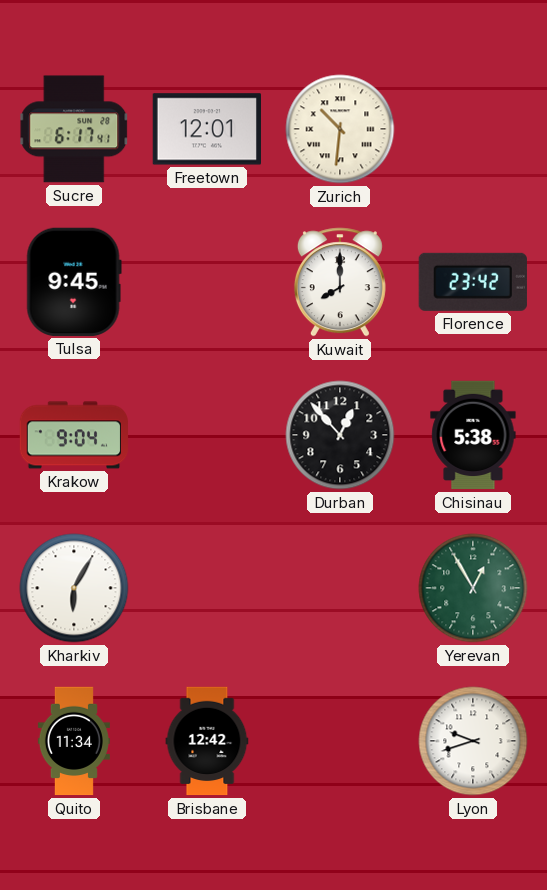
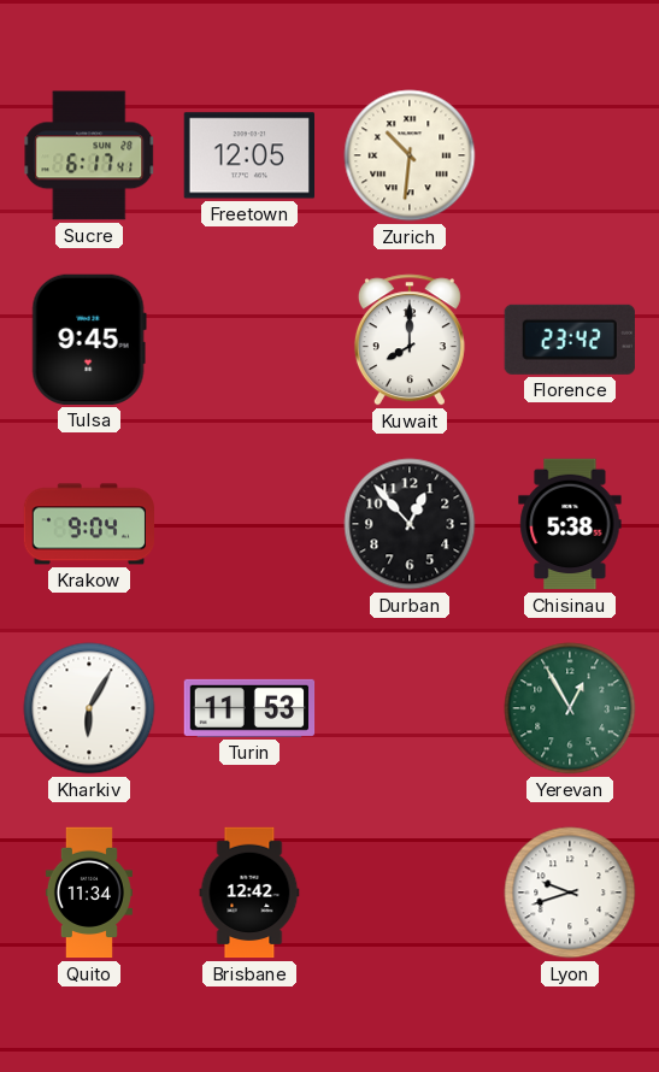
Freetown: 12:01 -> 12:05
Turin: none -> 11:53
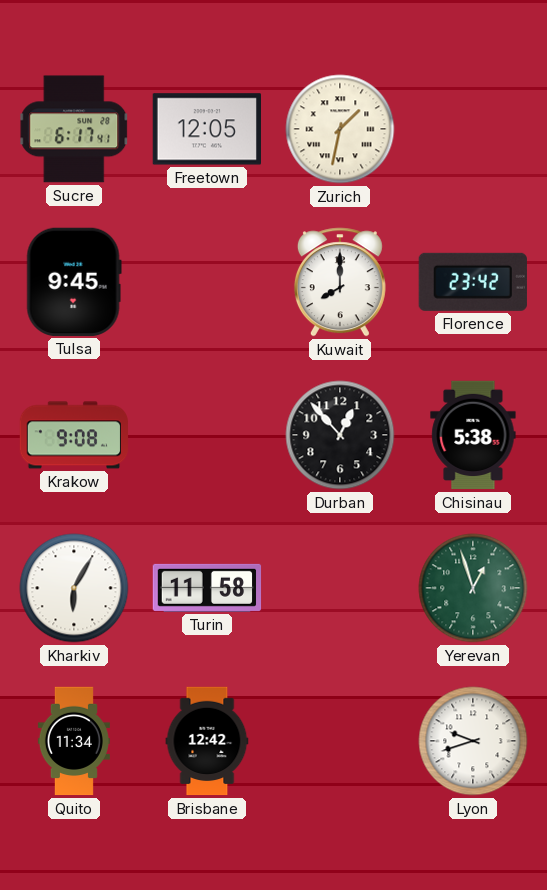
Zurich: 10:31 -> 1:32
Krakow: 9:04 -> 9:08
Turin: 11:53 -> 11:58
Yerevan: 12:55 -> 12:57
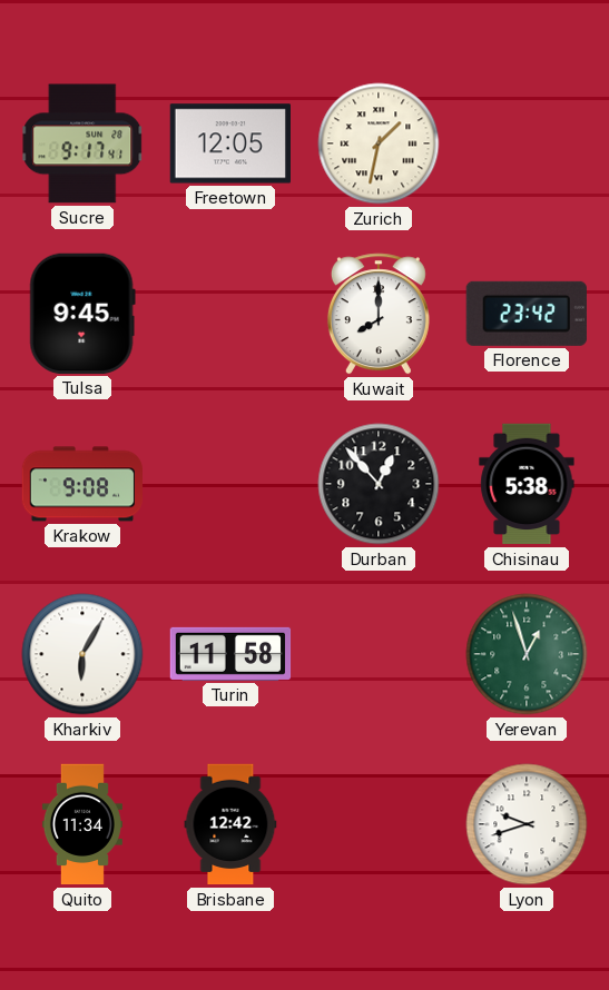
Sucre: 6:17 -> 9:17
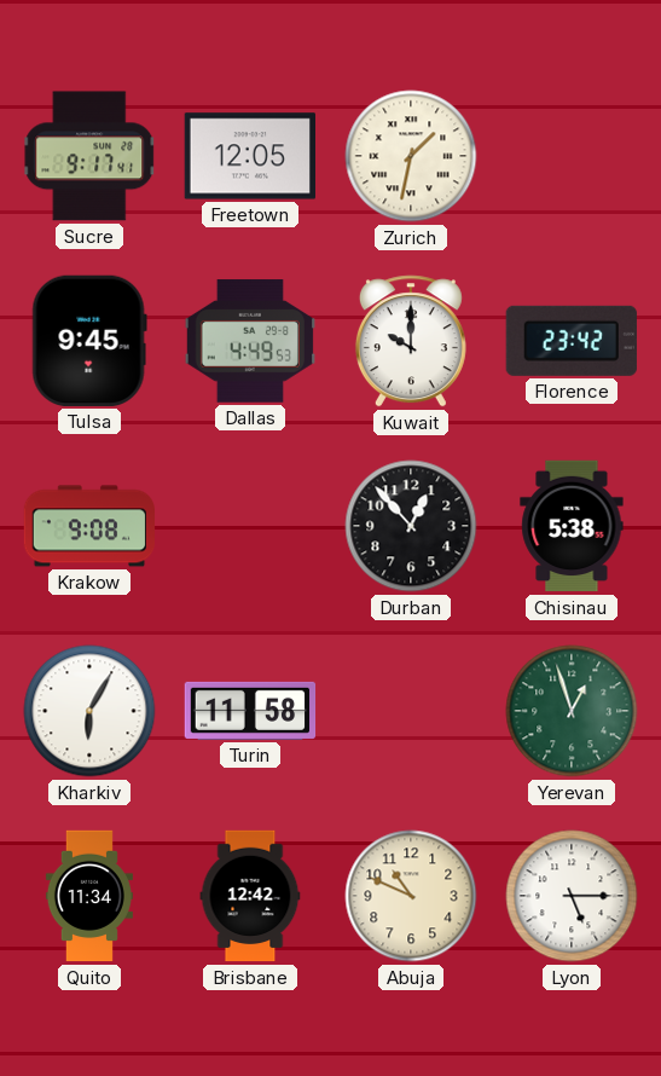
Dallas: none -> 4:49
Kuwait: 8:00 -> 10:00
Abuja: none -> 10:49
Lyon: 9:42 -> 5:15
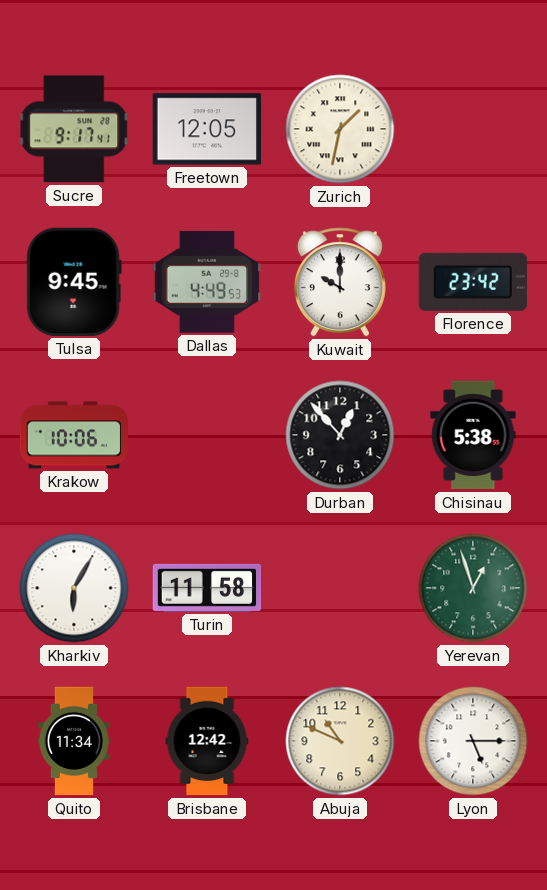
Krakow: 9:08 -> 10:06
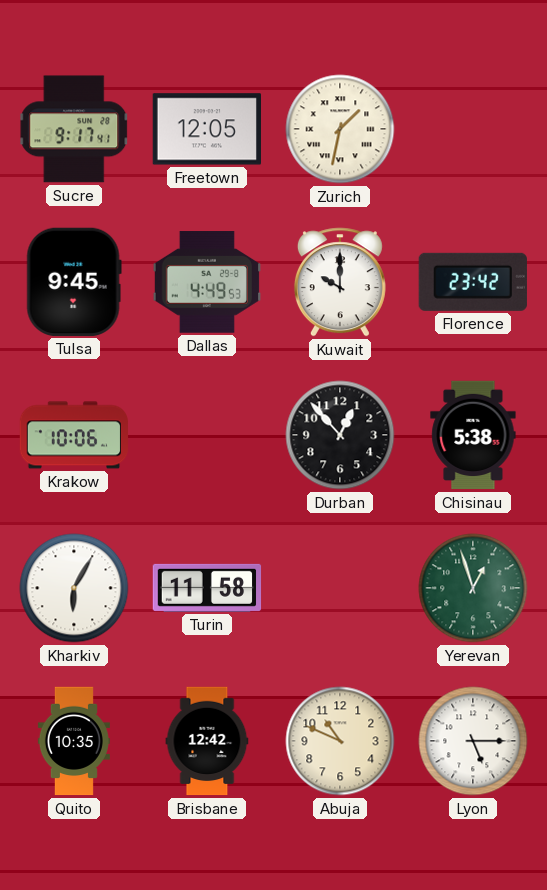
Quito: 11:34 -> 10:35
